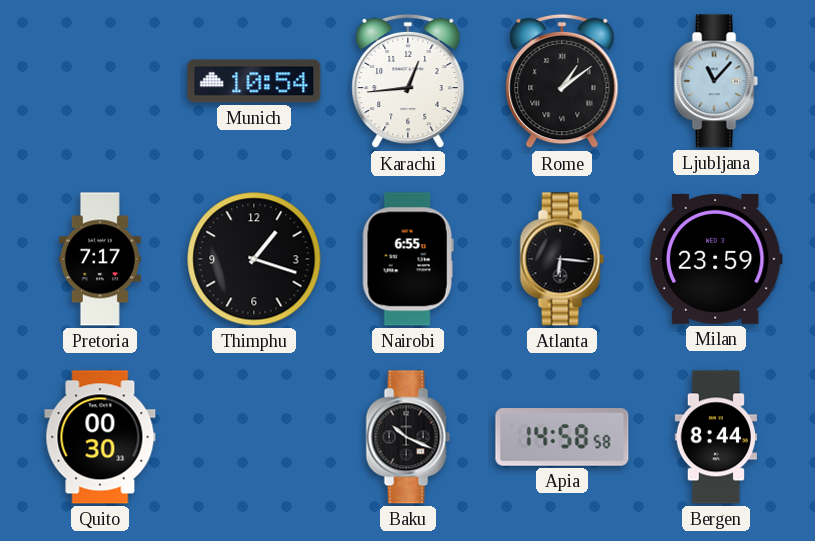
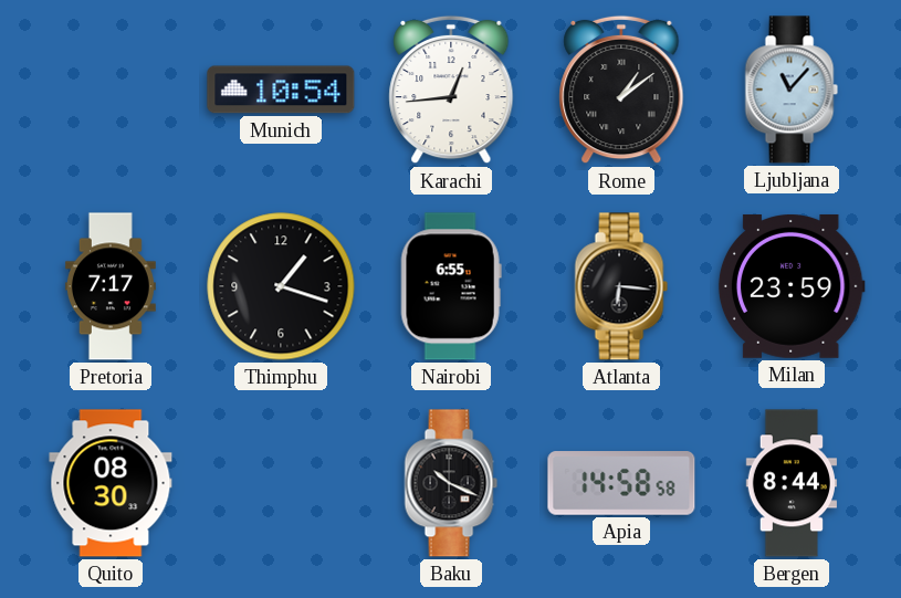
Quito: 00:30 -> 08:30
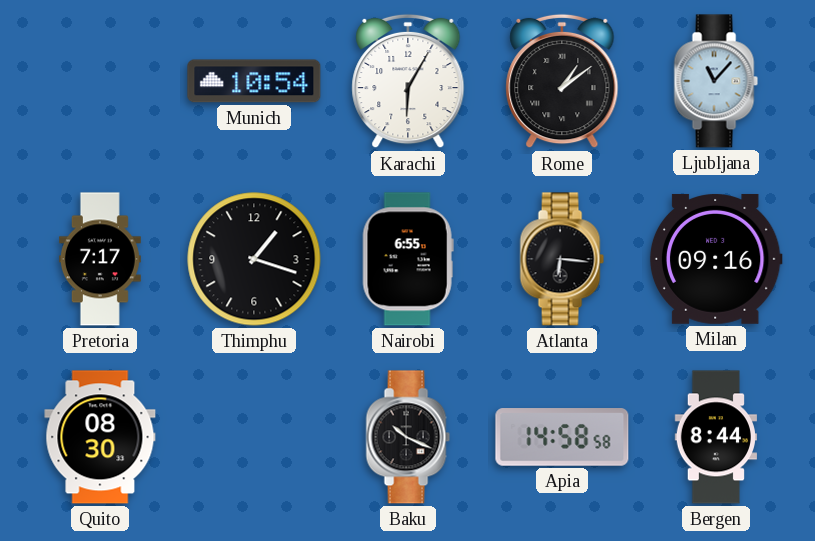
Karachi: 12:44 -> 6:05
Milan: 23:59 -> 09:16
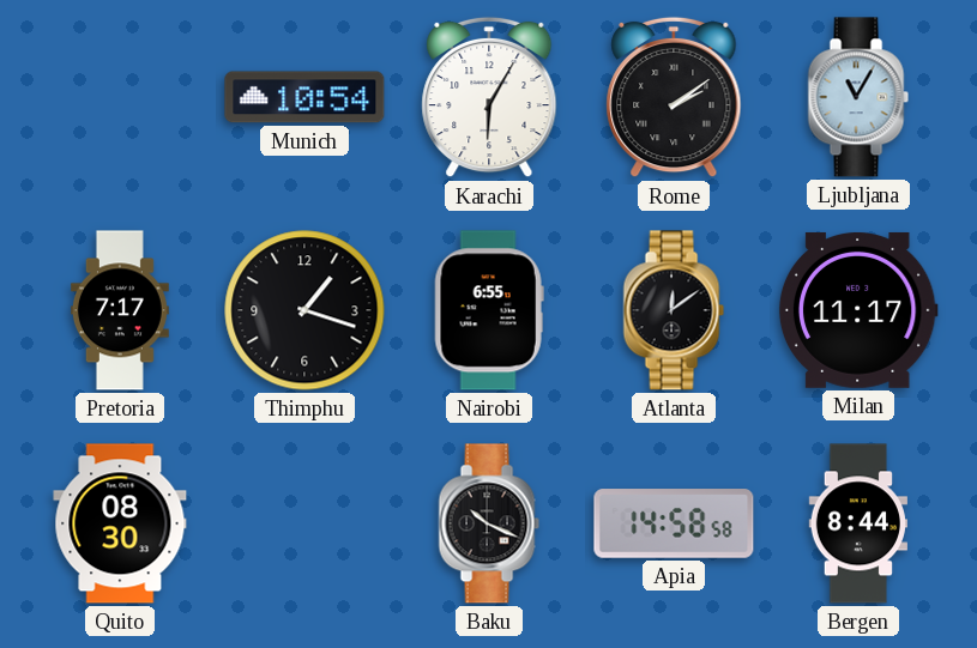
Rome: 1:09 -> 2:09
Ljubljana: 11:07 -> 11:05
Atlanta: 6:16 -> 12:09
Milan: 09:16 -> 11:17
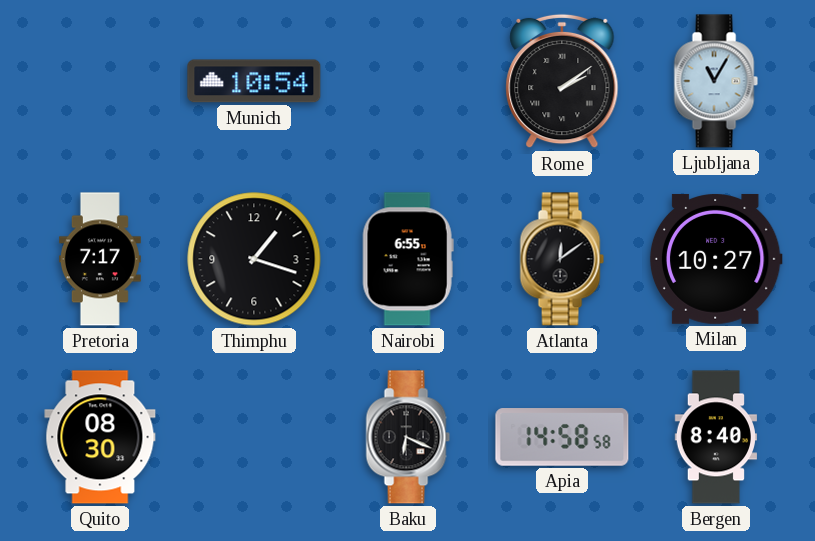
Karachi: 6:05 -> none
Milan: 11:17 -> 10:27
Baku: 10:19 -> 6:19
Bergen: 8:44 -> 8:40
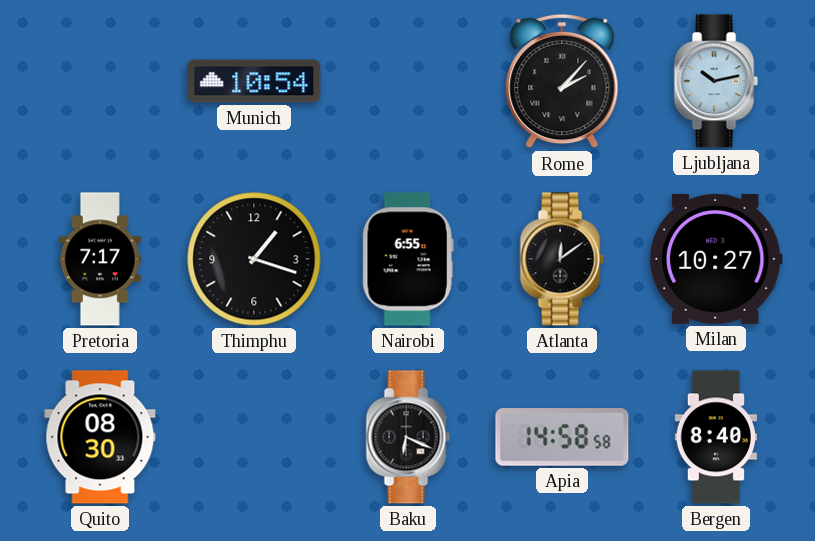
Rome: 2:09 -> 2:07
Ljubljana: 11:05 -> 10:13
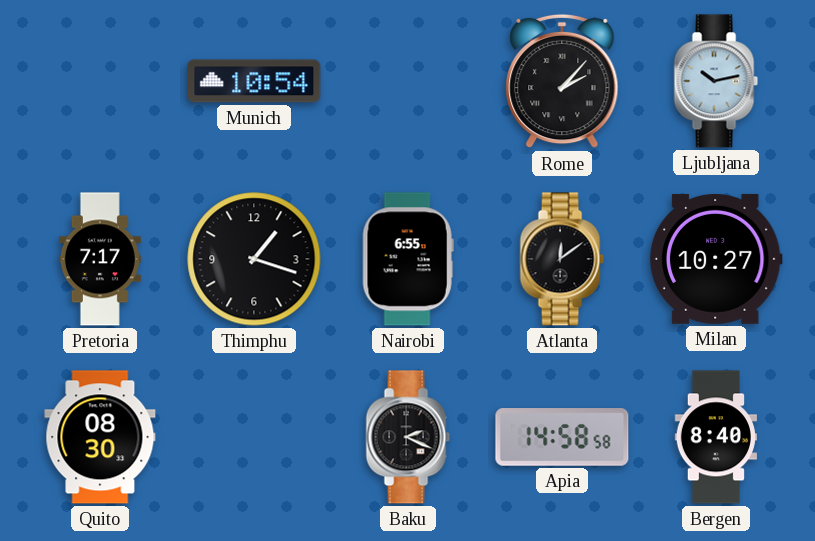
Baku: 6:19 -> 2:19
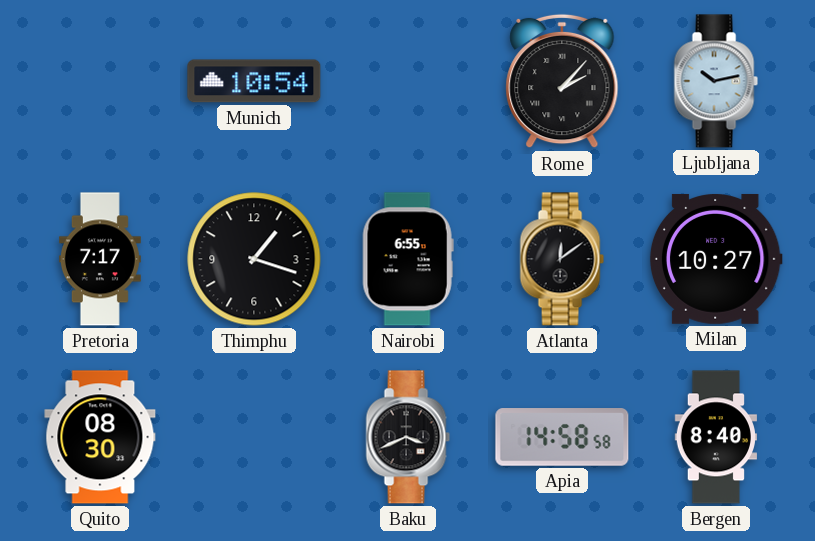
Baku: 2:19 -> 3:41
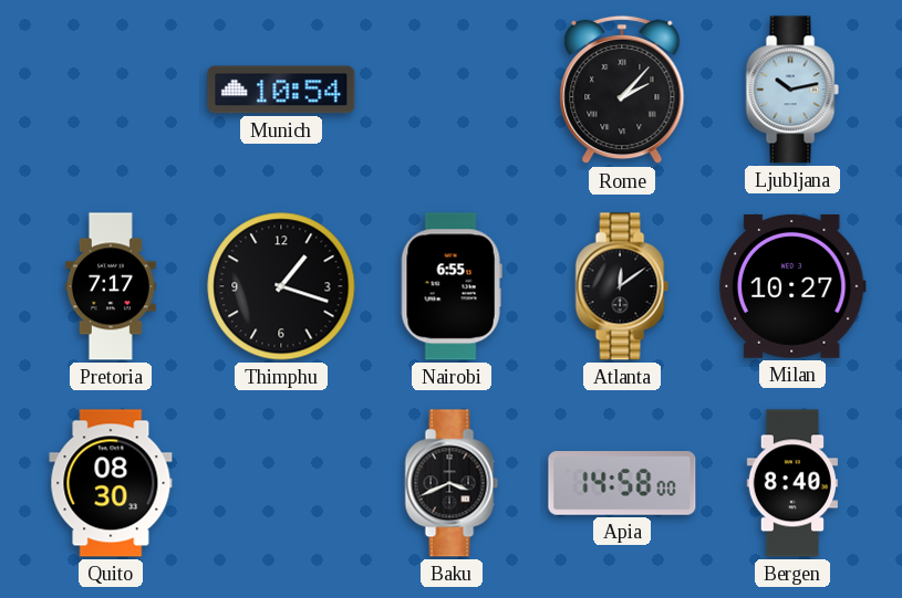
Apia: 14:58:58 -> 14:58:00
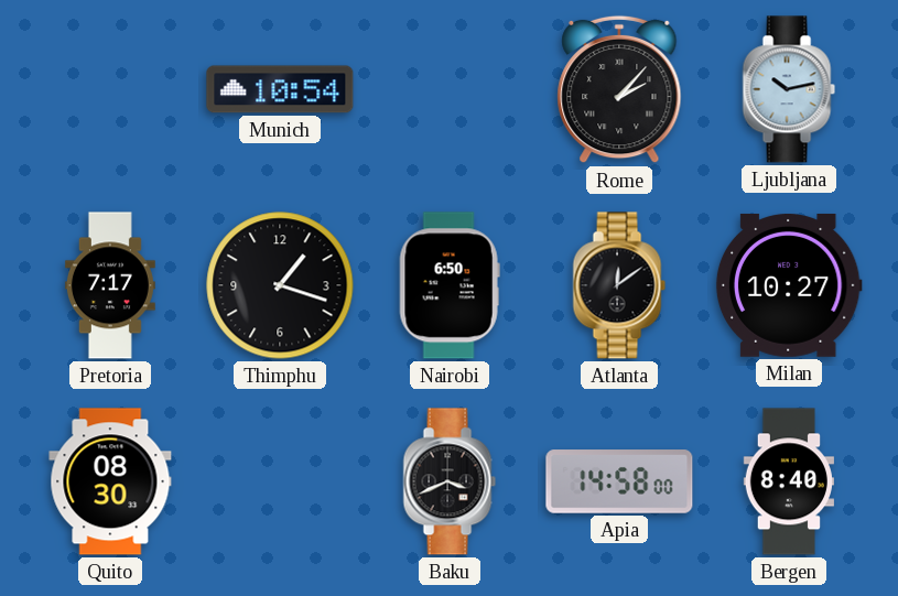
Nairobi: 6:55 -> 6:50
